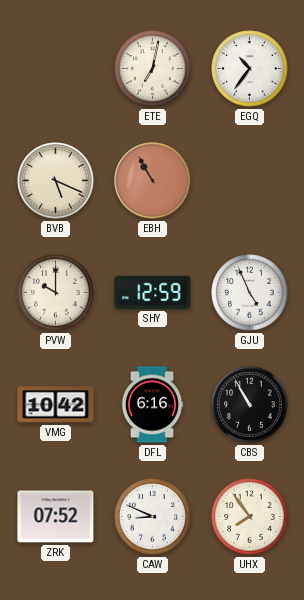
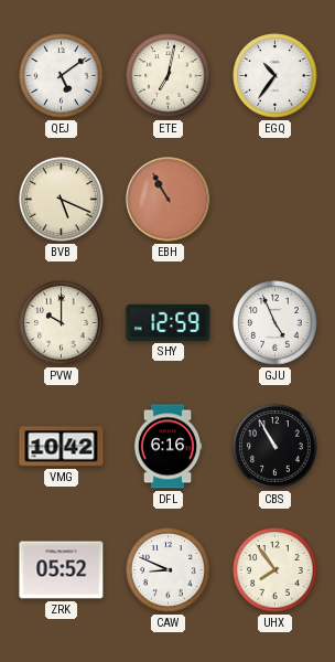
QEJ: none -> 5:09
ZRK: 07:52 -> 05:52
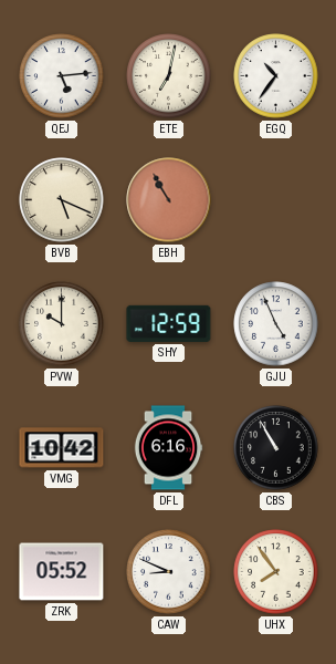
QEJ: 5:09 -> 5:14
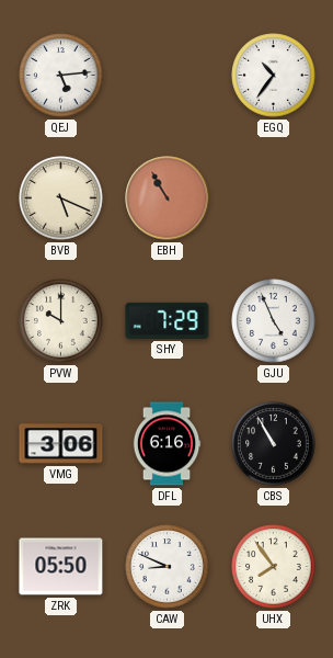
ETE: 7:02 -> none
SHY: 12:59 -> 7:29
VMG: 10:42 -> 3:06
ZRK: 05:52 -> 05:50
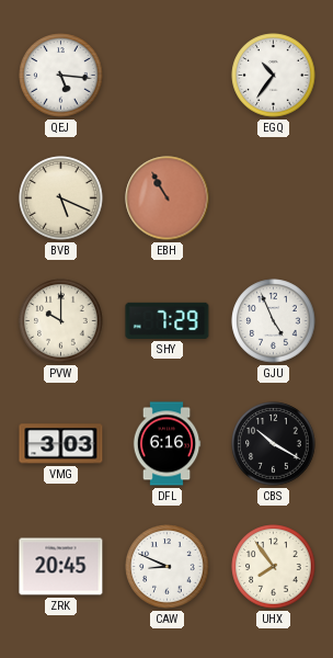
QEJ: 5:14 -> 5:16
VMG: 3:06 -> 3:03
CBS: 10:55 -> 10:20
ZRK: 05:50 -> 20:45
